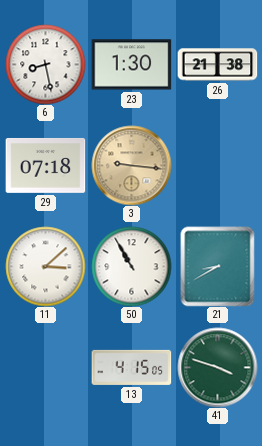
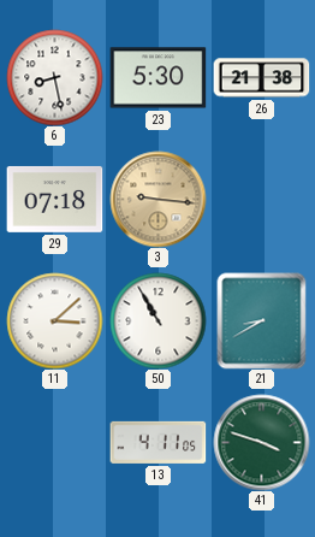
23: 1:30 -> 5:30
13: 4:15 -> 4:11
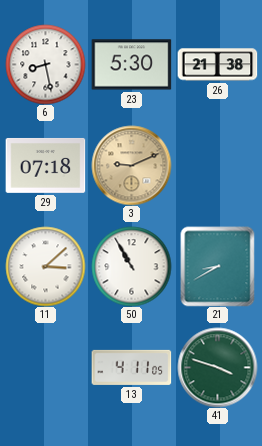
3: 9:16 -> 9:11
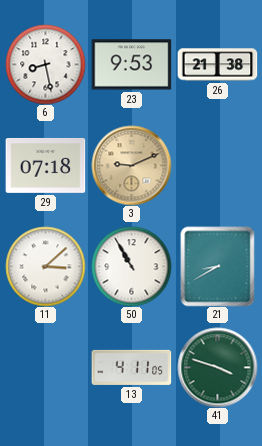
23: 5:30 -> 9:53
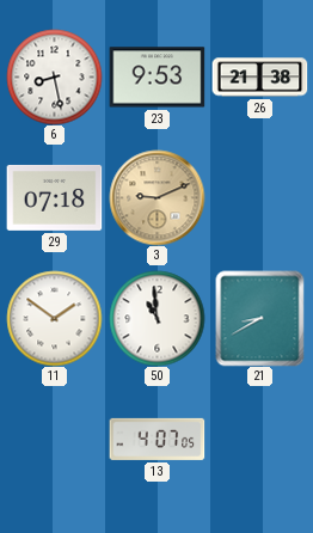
11: 3:08 -> 1:51
50: 10:55 -> 10:59
13: 4:11 -> 4:07
41: 3:48 -> none
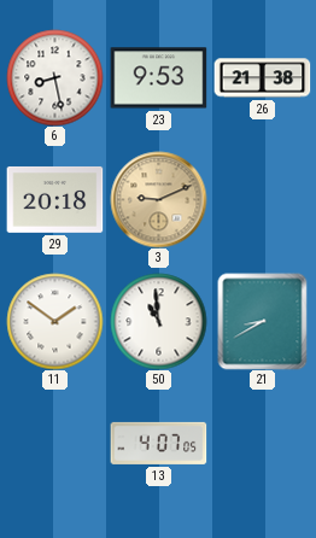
29: 07:18 -> 20:18
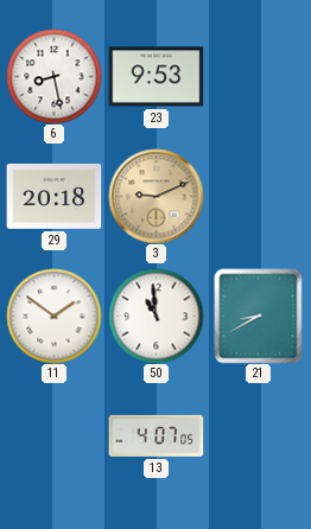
26: 21:38 -> none
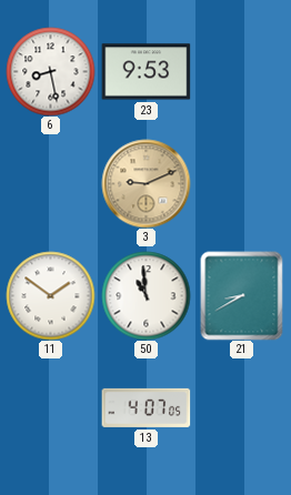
29: 20:18 -> none
